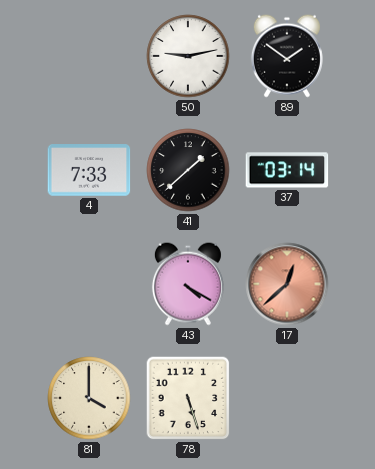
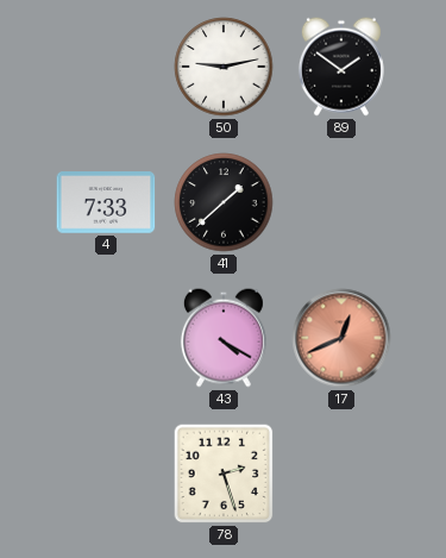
37: 03:14 -> none
17: 12:38 -> 12:41
81: 4:00 -> none
78: 5:27 -> 2:27
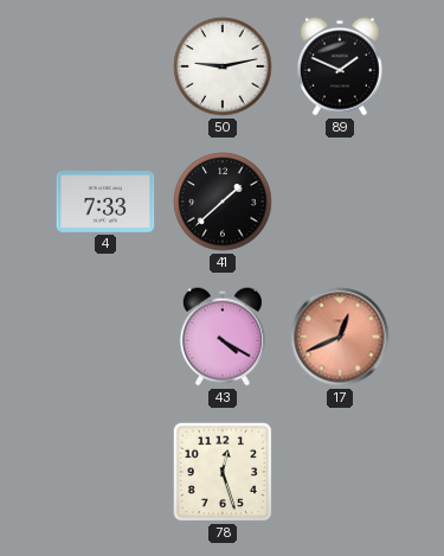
89: 1:51 -> 1:49
78: 2:27 -> 12:27
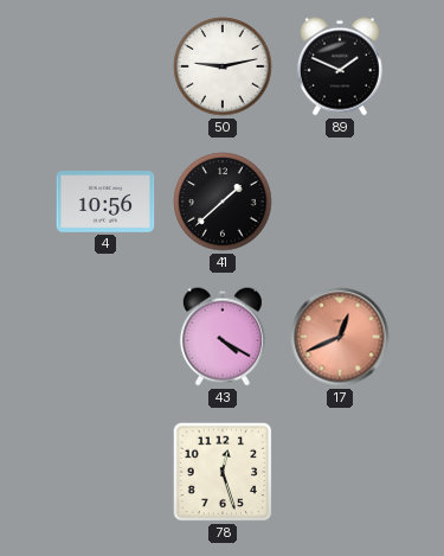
4: 7:33 -> 10:56
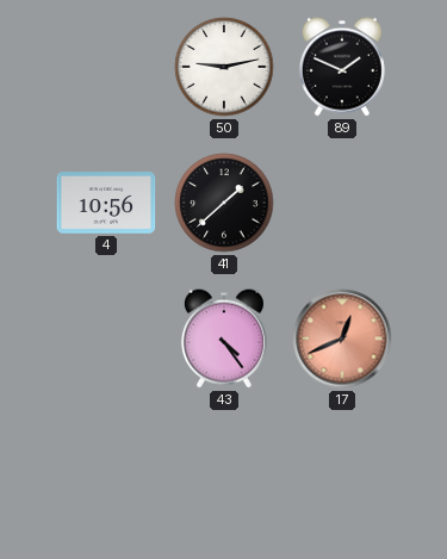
43: 4:20 -> 4:24
78: 12:27 -> none
